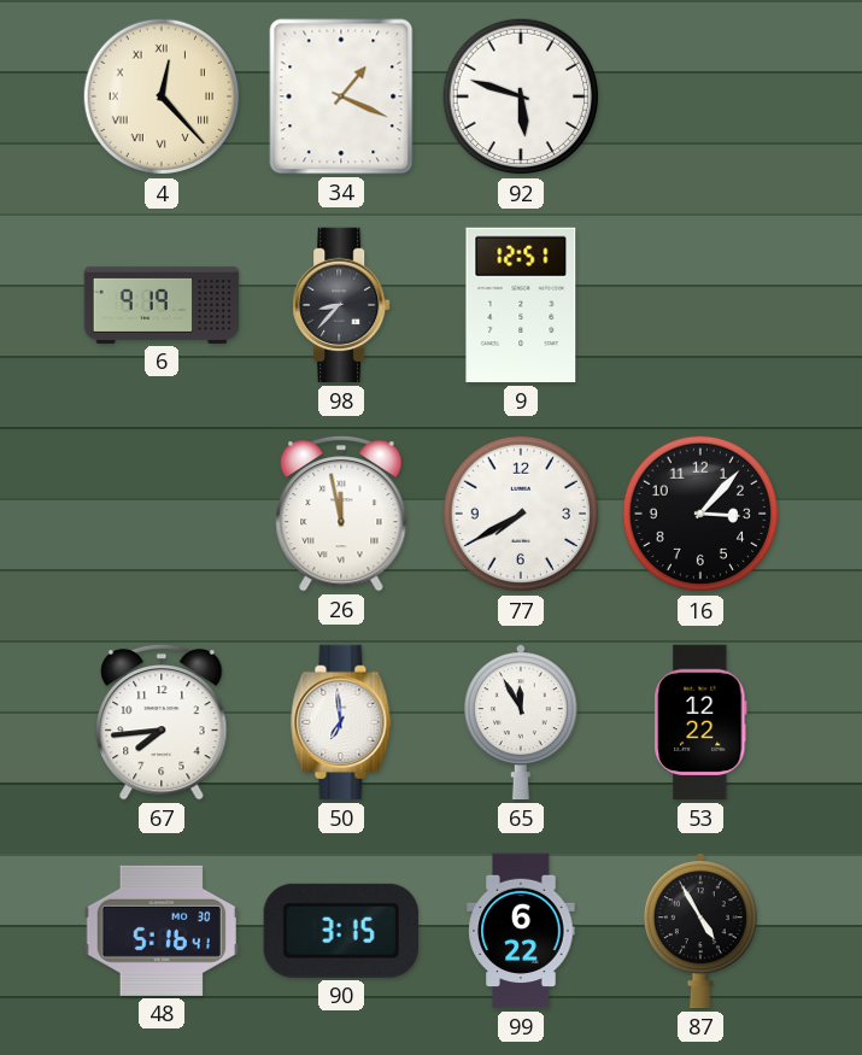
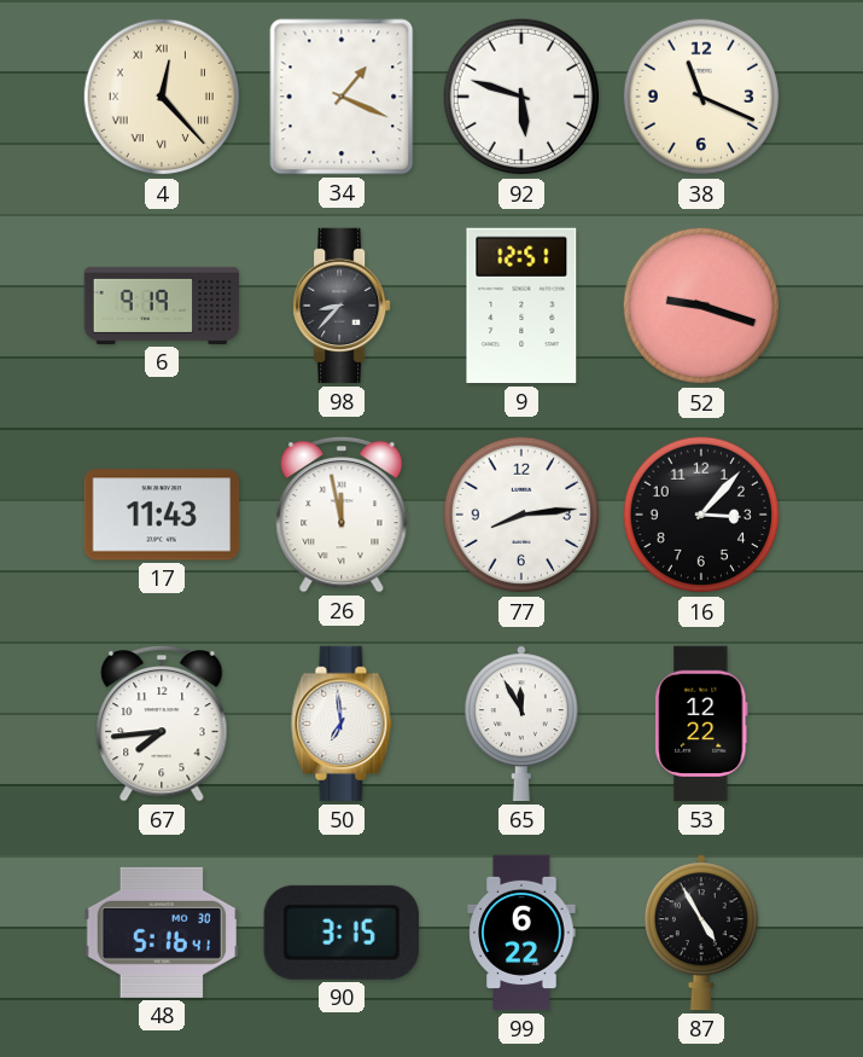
38: none -> 11:19
52: none -> 9:18
17: none -> 11:43
77: 7:40 -> 8:14
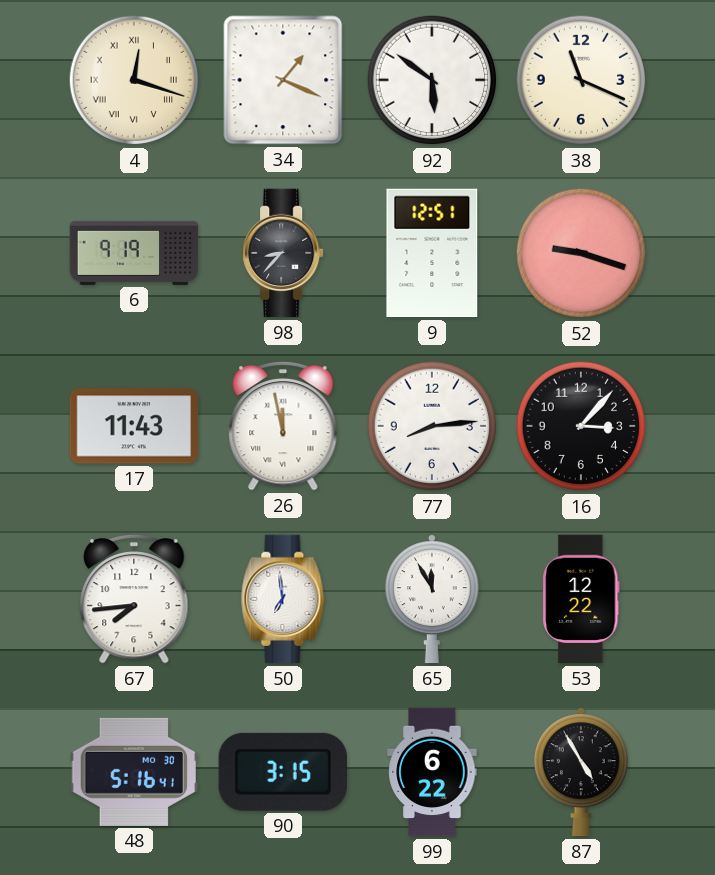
4: 12:23 -> 12:18
92: 5:48 -> 5:51
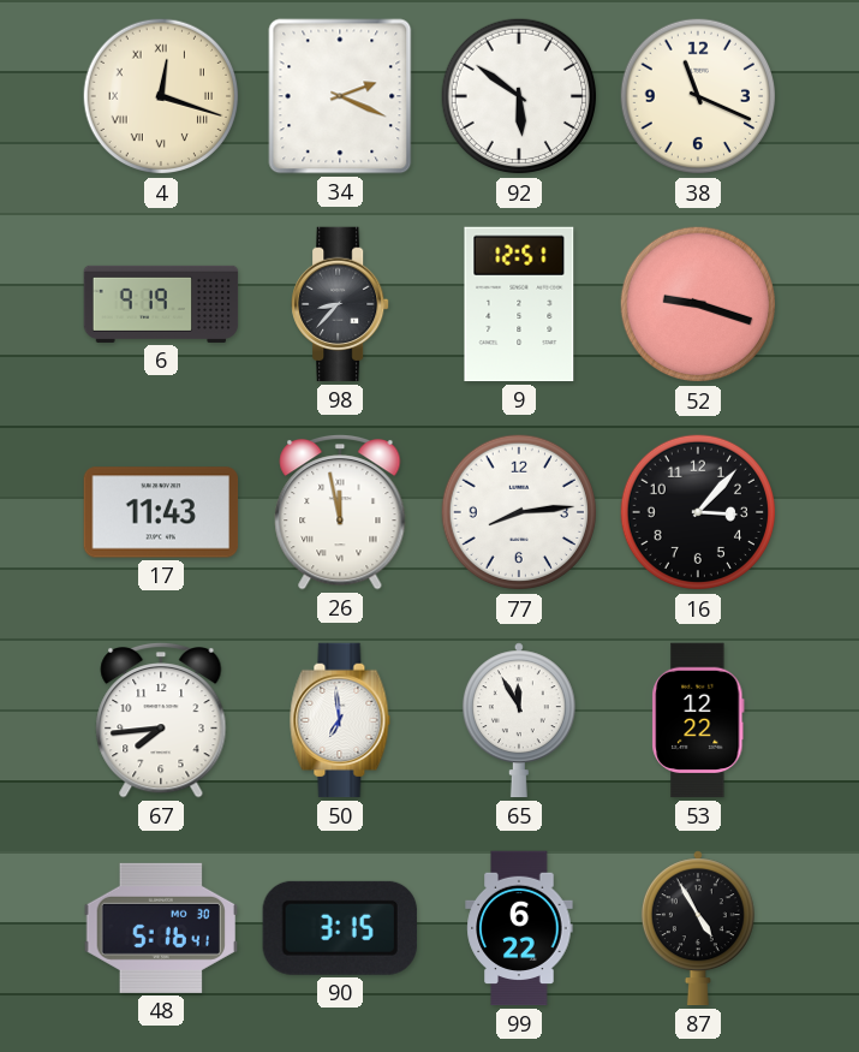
34: 1:19 -> 2:19
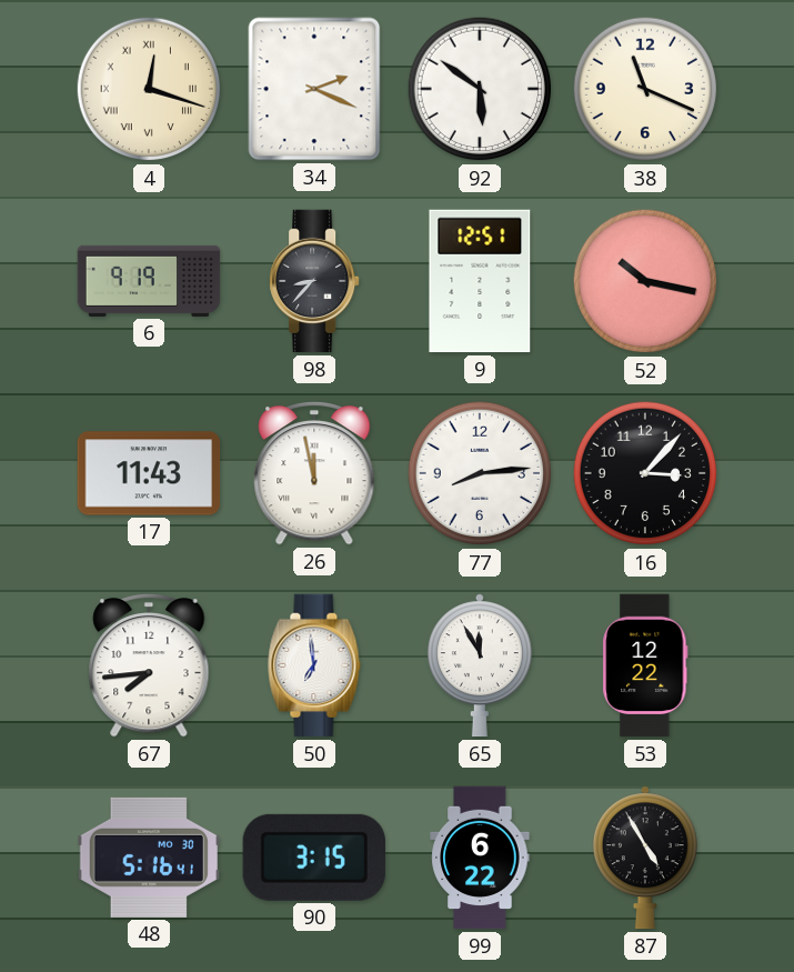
52: 9:18 -> 10:17
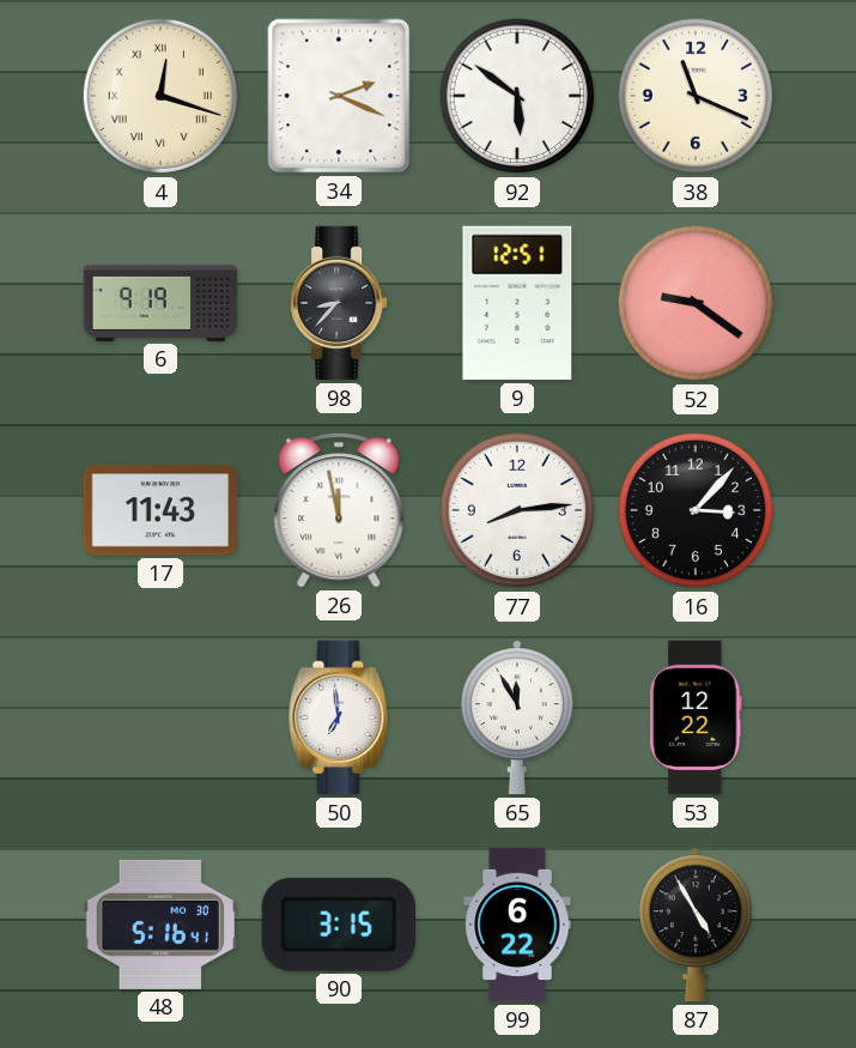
52: 10:17 -> 9:21
67: 7:44 -> none
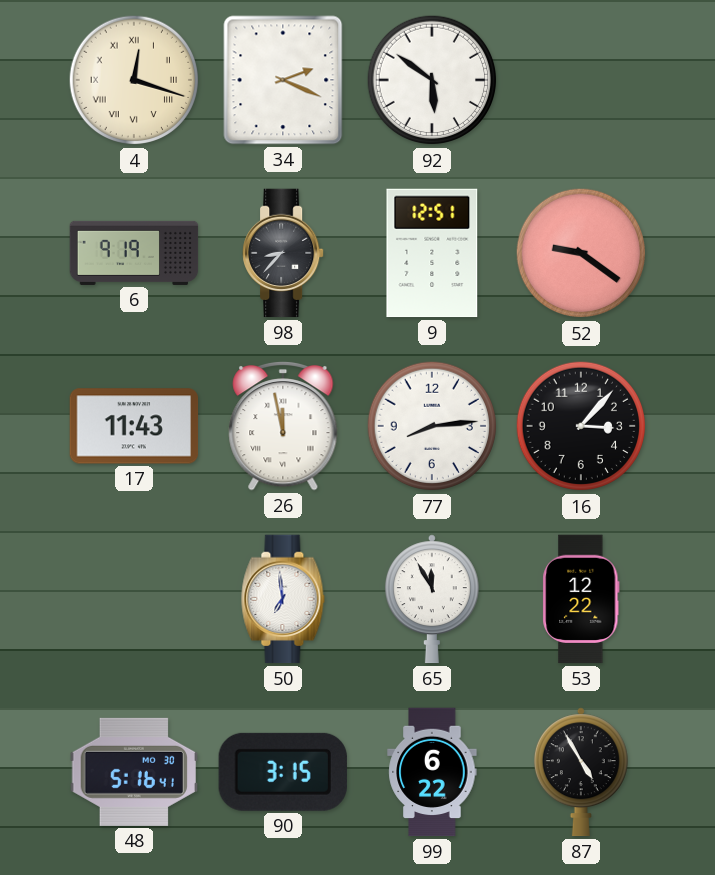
38: 11:19 -> none
